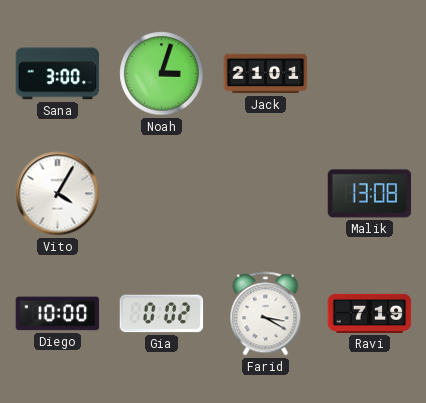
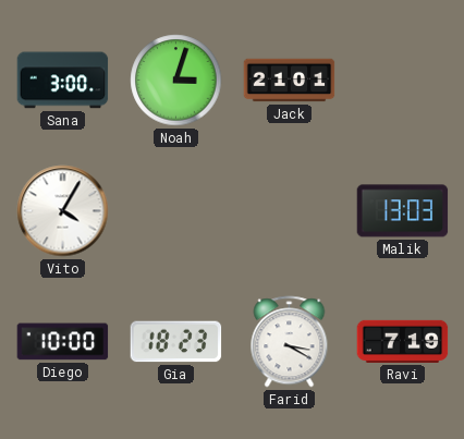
Malik: 13:08 -> 13:03
Gia: 0:02 -> 18:23
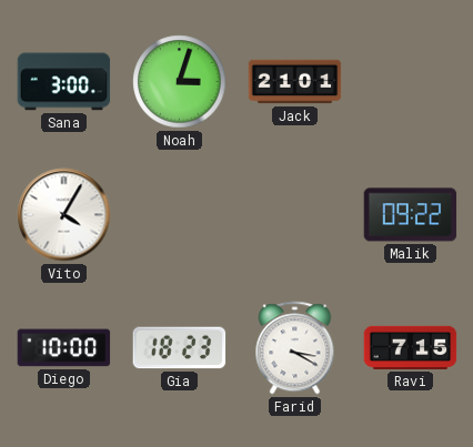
Malik: 13:03 -> 09:22
Ravi: 7:19 -> 7:15
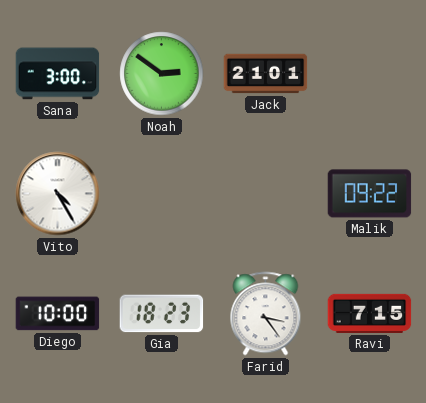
Noah: 3:03 -> 2:51
Vito: 4:05 -> 4:25
Farid: 3:20 -> 3:24
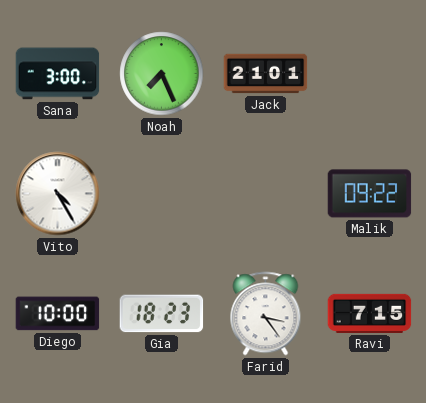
Noah: 2:51 -> 7:26
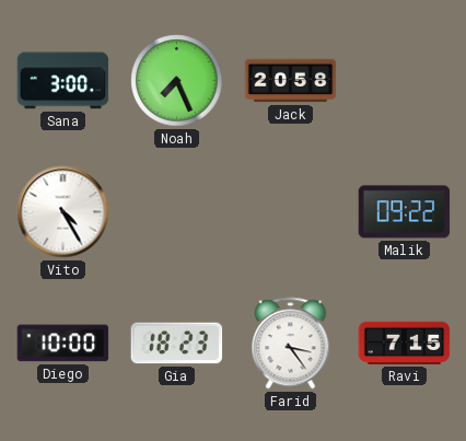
Jack: 21:01 -> 20:58
